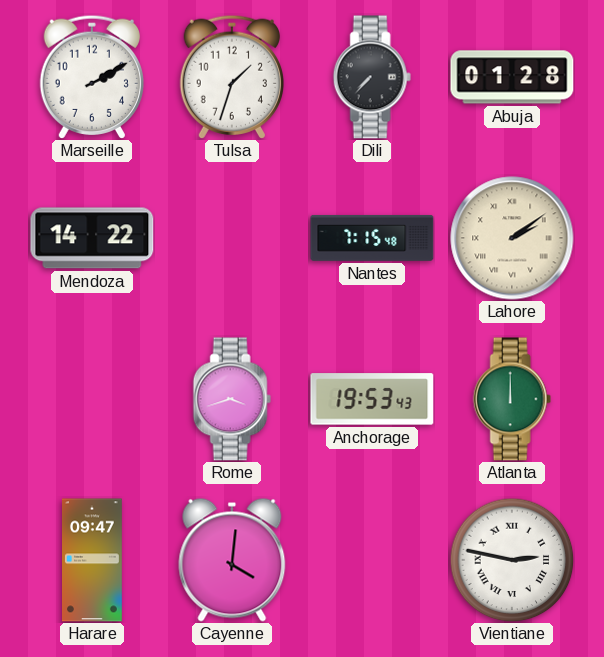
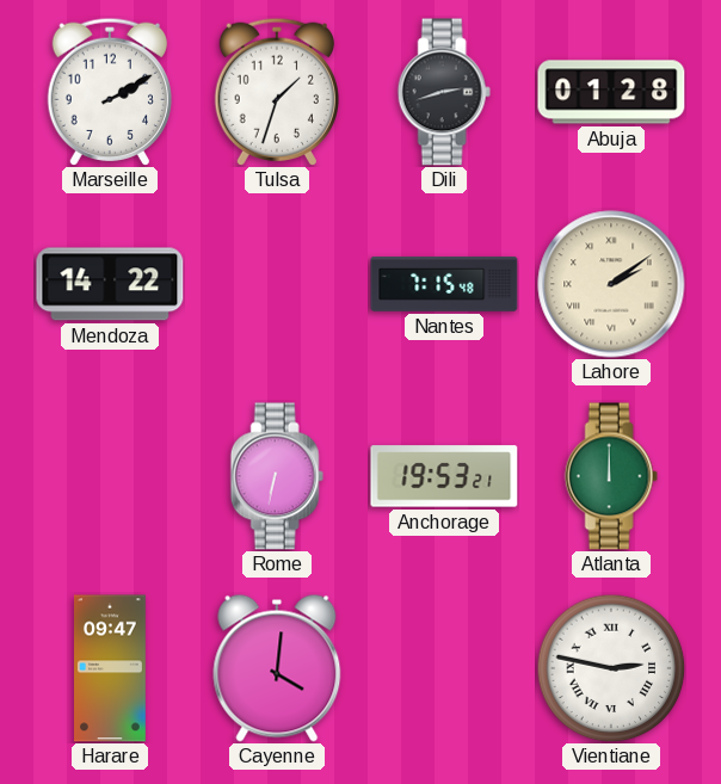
Dili: 7:37 -> 2:42
Rome: 3:42 -> 6:32
Anchorage: 19:53:43 -> 19:53:21
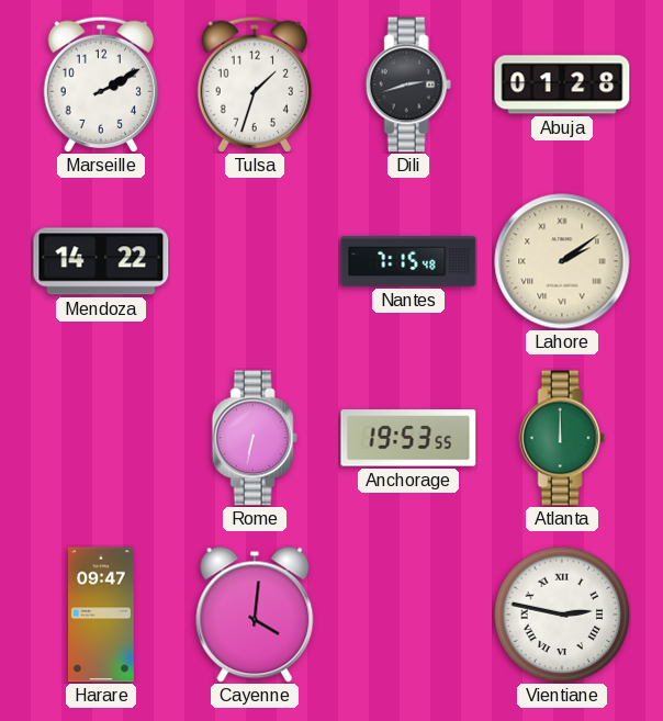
Anchorage: 19:53:21 -> 19:53:55
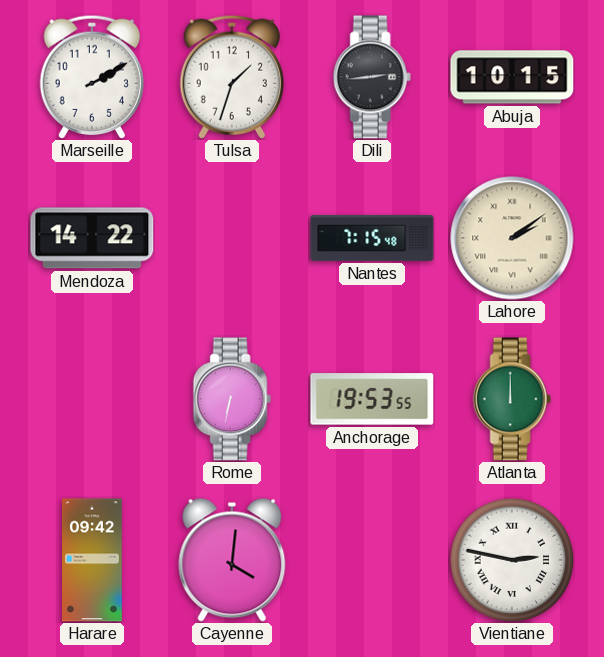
Dili: 2:42 -> 2:44
Abuja: 01:28 -> 10:15
Harare: 09:47 -> 09:42
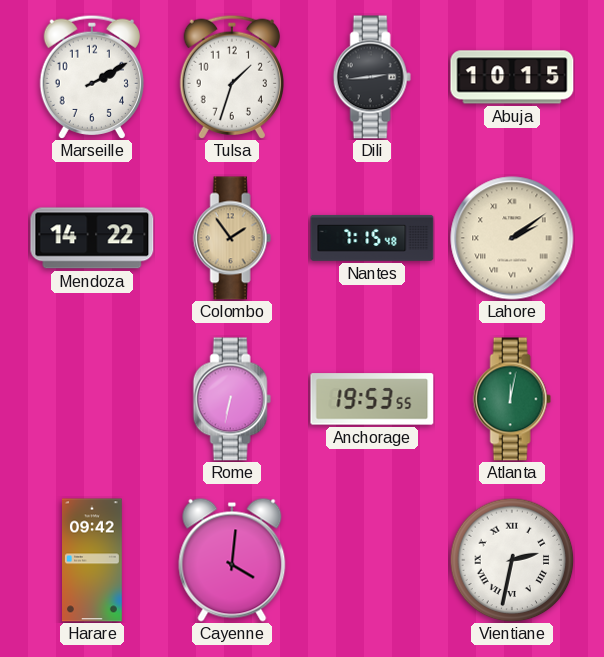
Colombo: none -> 1:54
Atlanta: 12:00 -> 12:02
Vientiane: 2:47 -> 2:32
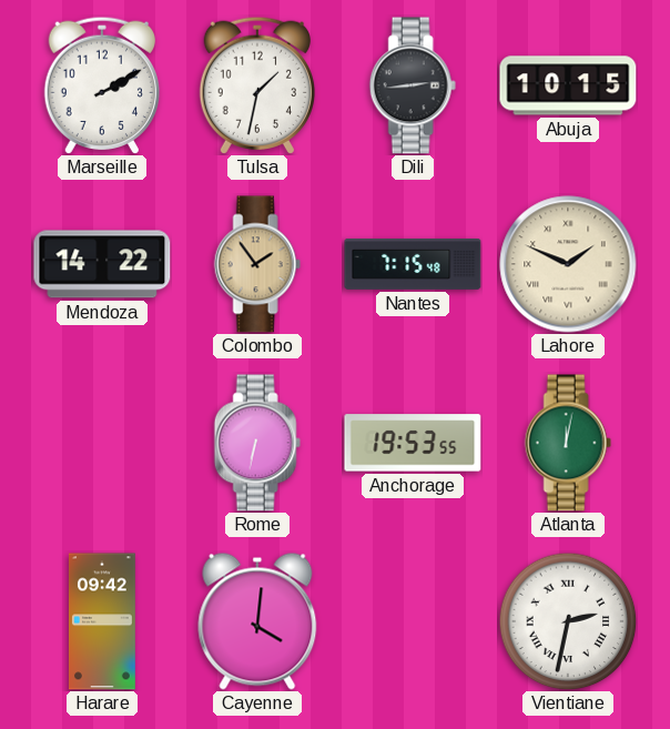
Tulsa: 1:33 -> 1:32
Lahore: 2:09 -> 1:49
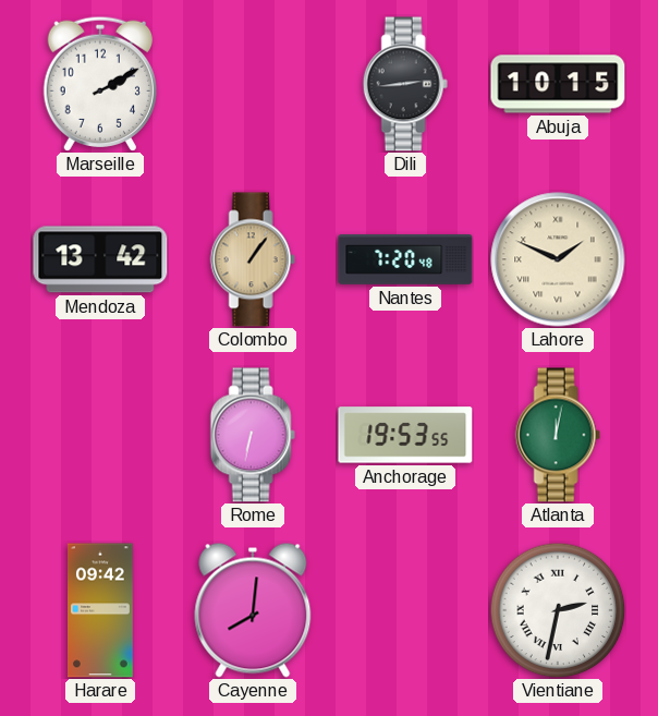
Tulsa: 1:32 -> none
Mendoza: 14:22 -> 13:42
Colombo: 1:54 -> 1:06
Nantes: 7:15 -> 7:20
Cayenne: 4:01 -> 8:01
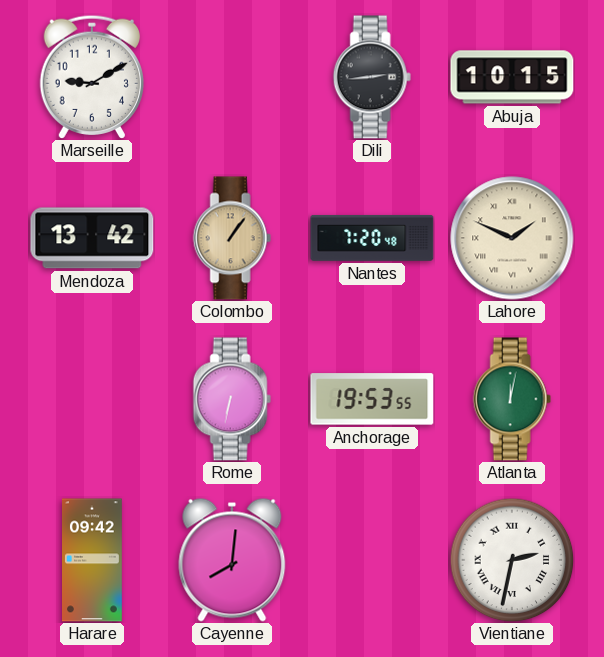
Marseille: 2:10 -> 9:10
